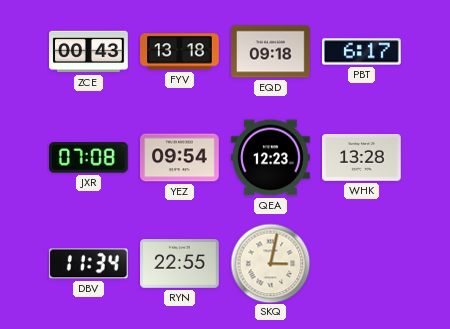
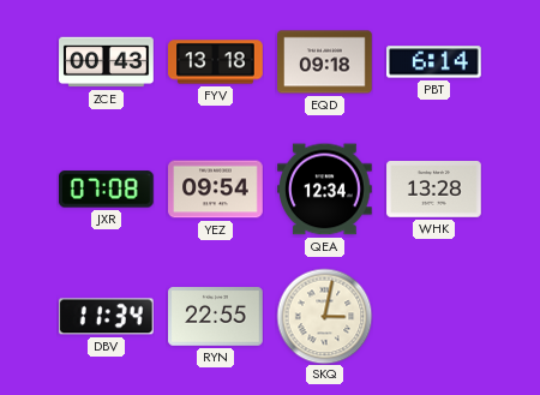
PBT: 6:17 -> 6:14
QEA: 12:23 -> 12:34
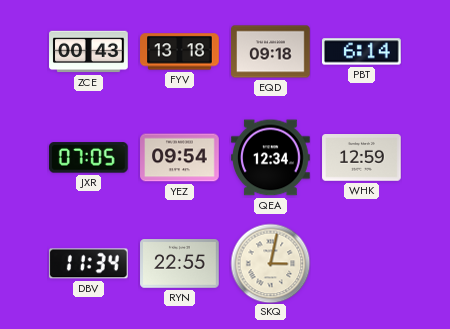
JXR: 07:08 -> 07:05
WHK: 13:28 -> 12:59
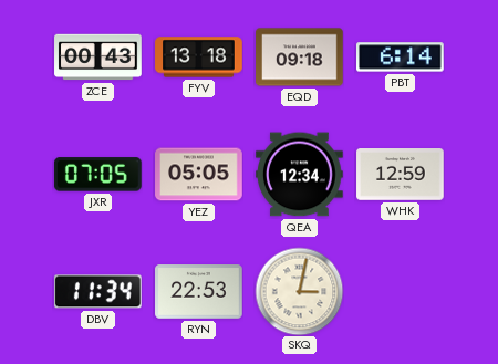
YEZ: 09:54 -> 05:05
RYN: 22:55 -> 22:53
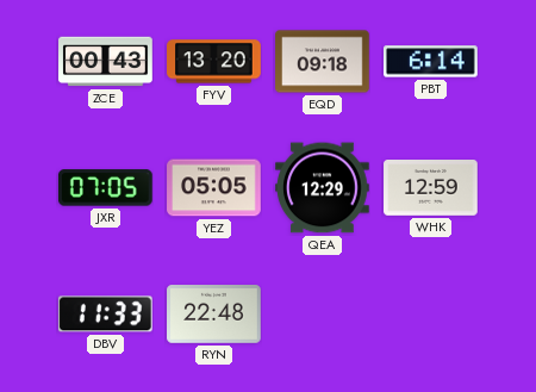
FYV: 13:18 -> 13:20
QEA: 12:34 -> 12:29
DBV: 11:34 -> 11:33
RYN: 22:53 -> 22:48
SKQ: 3:02 -> none
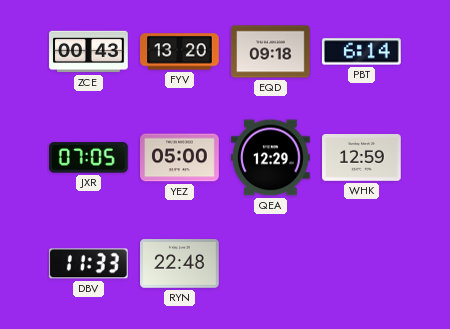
YEZ: 05:05 -> 05:00
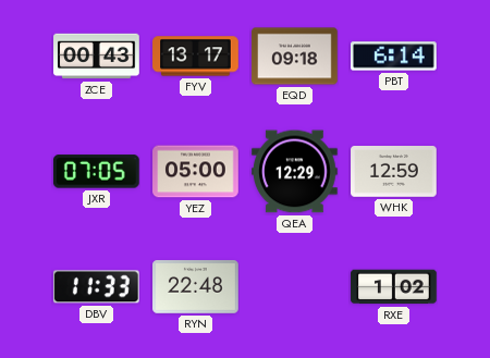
FYV: 13:20 -> 13:17
RXE: none -> 1:02
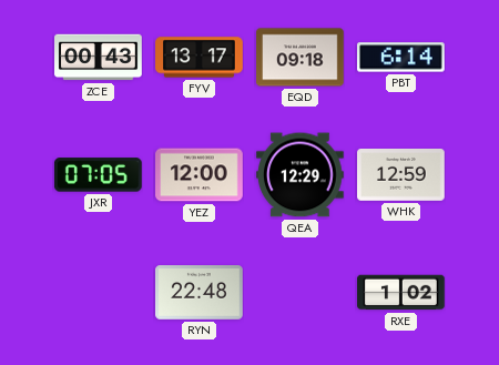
YEZ: 05:00 -> 12:00
DBV: 11:33 -> none
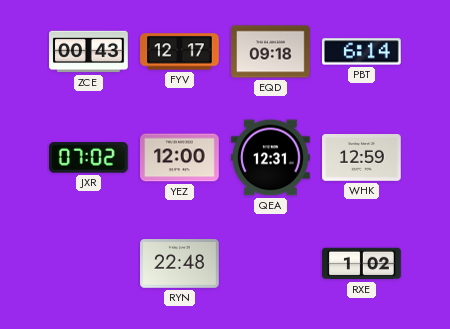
FYV: 13:17 -> 12:17
JXR: 07:05 -> 07:02
QEA: 12:29 -> 12:31
